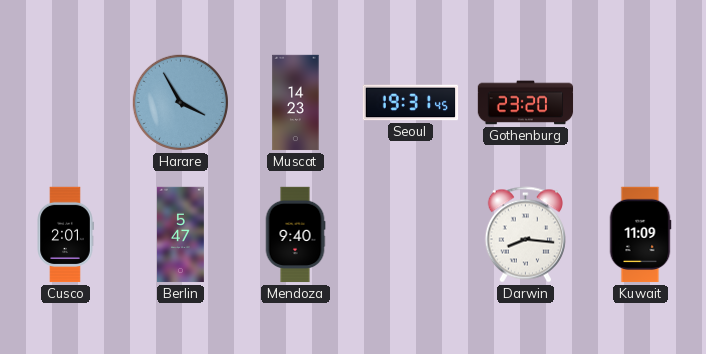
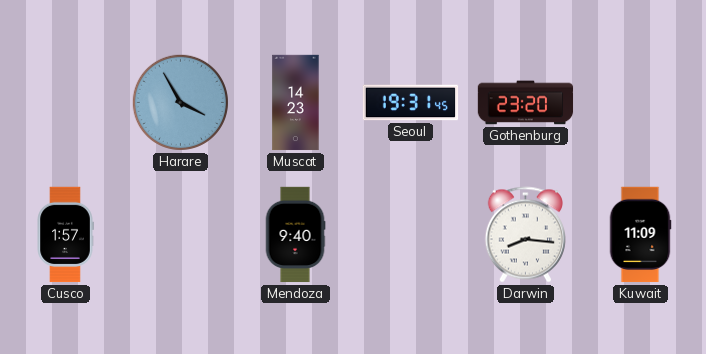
Cusco: 2:01 -> 1:57
Berlin: 5:47 -> none
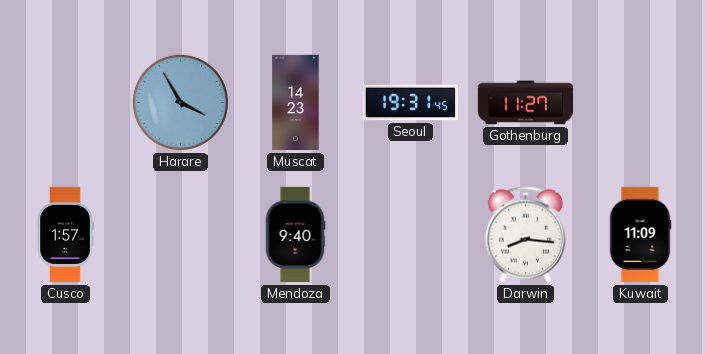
Gothenburg: 23:20 -> 11:27
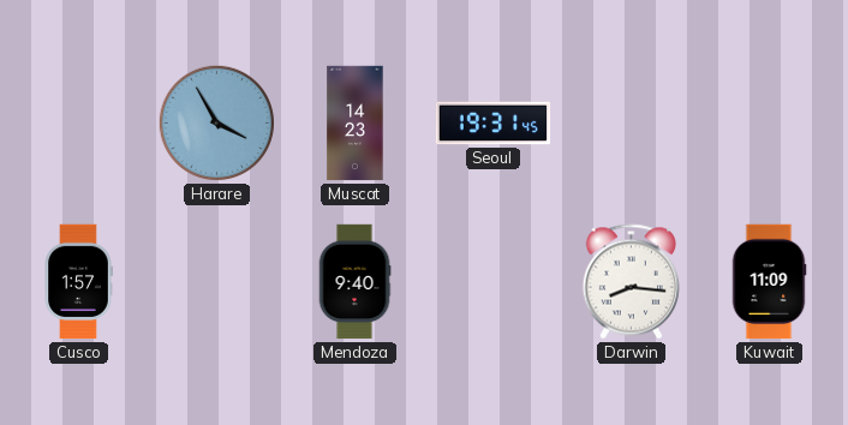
Gothenburg: 11:27 -> none
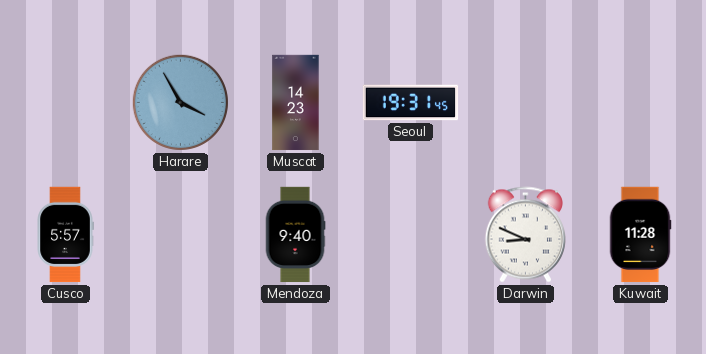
Cusco: 1:57 -> 5:57
Darwin: 8:16 -> 8:49
Kuwait: 11:09 -> 11:28
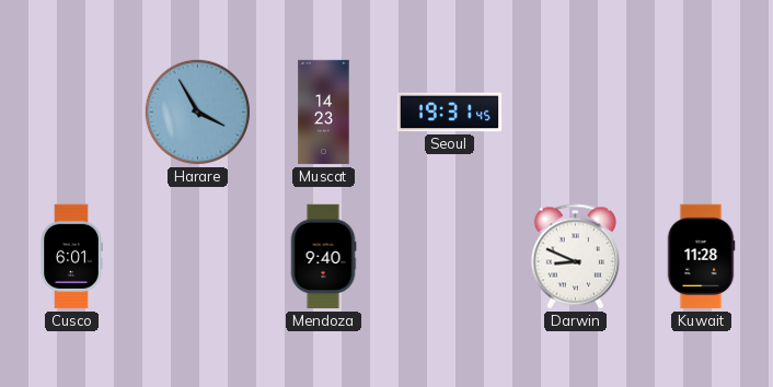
Cusco: 5:57 -> 6:01
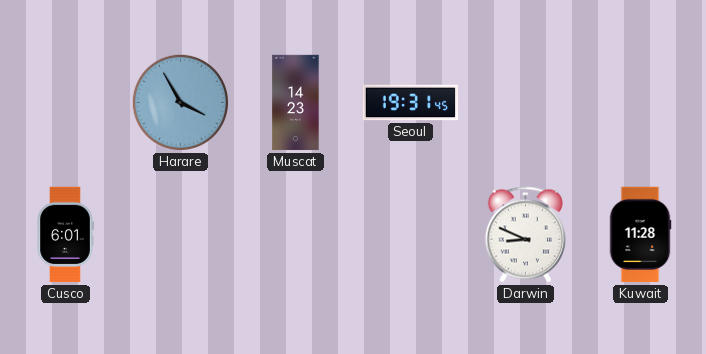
Mendoza: 9:40 -> none
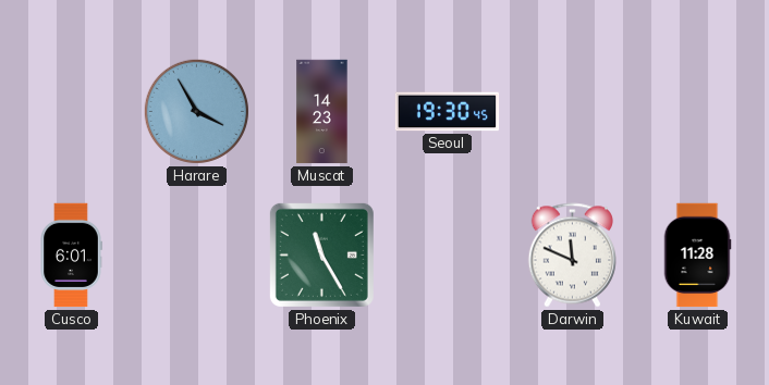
Seoul: 19:31 -> 19:30
Phoenix: none -> 11:25
Darwin: 8:49 -> 11:49
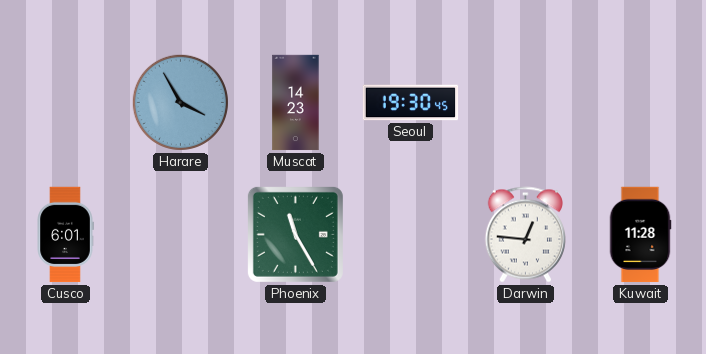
Darwin: 11:49 -> 12:46
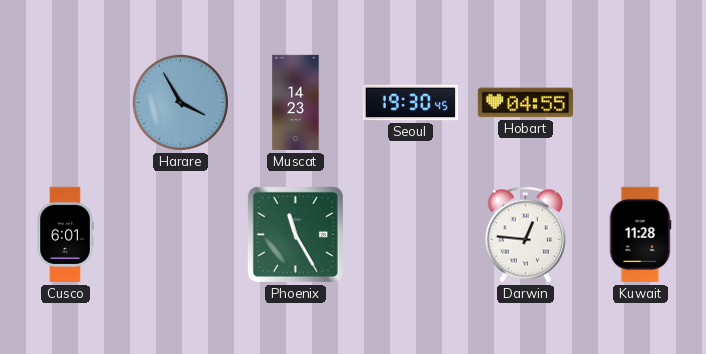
Hobart: none -> 04:55
